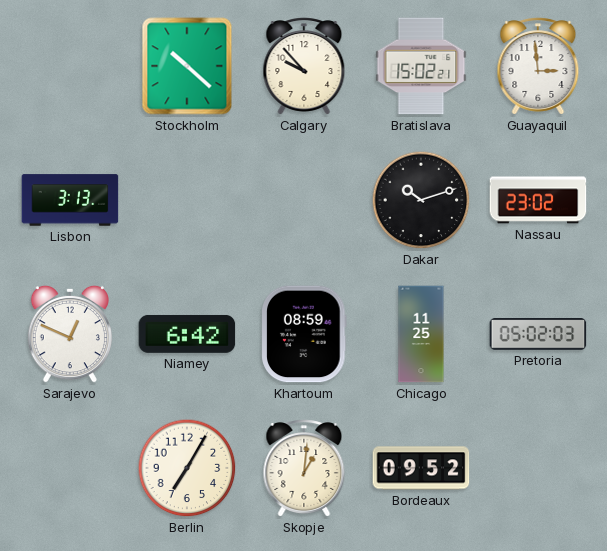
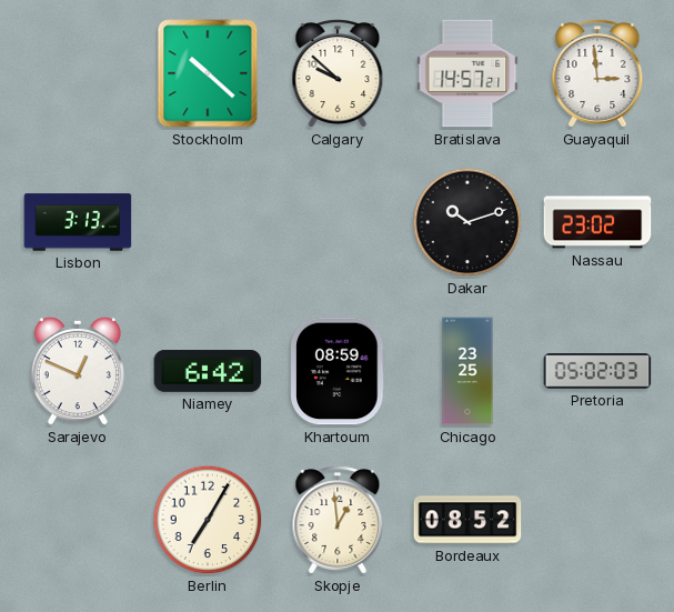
Calgary: 9:53 -> 9:52
Bratislava: 15:02 -> 14:57
Chicago: 11:25 -> 23:25
Skopje: 1:01 -> 12:59
Bordeaux: 09:52 -> 08:52
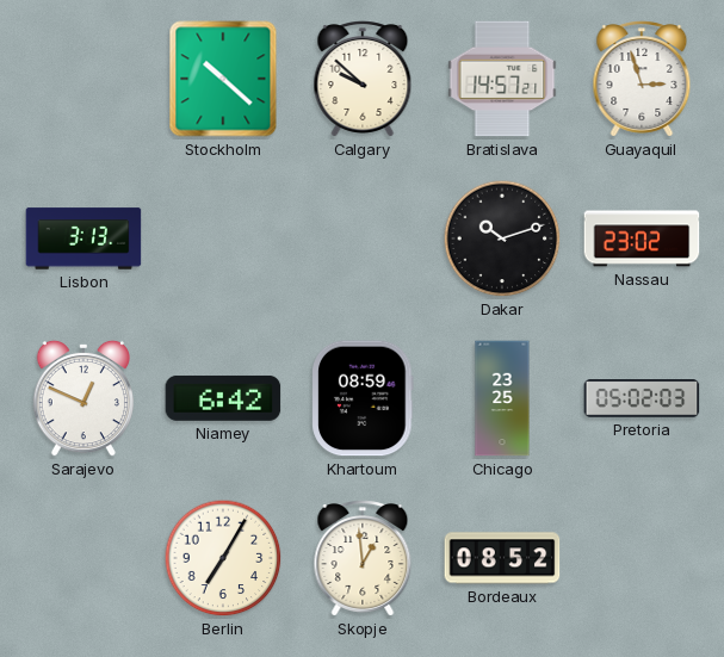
Guayaquil: 2:59 -> 2:57
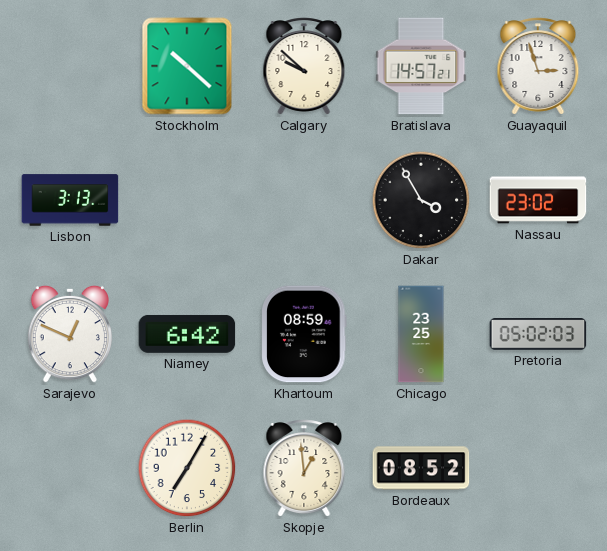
Dakar: 10:12 -> 3:55
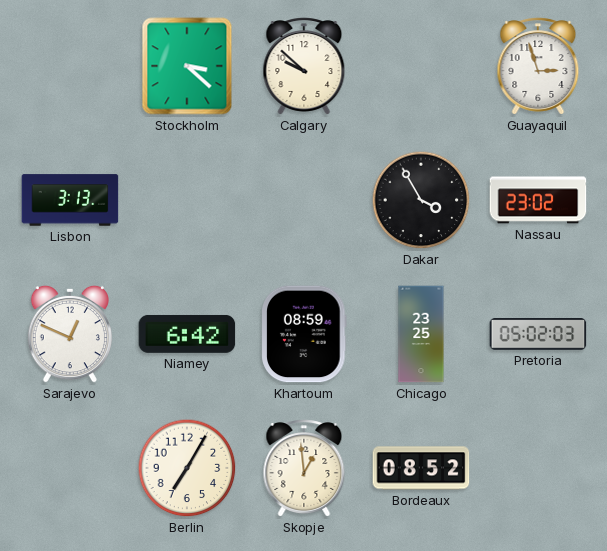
Stockholm: 10:22 -> 3:22
Bratislava: 14:57 -> none
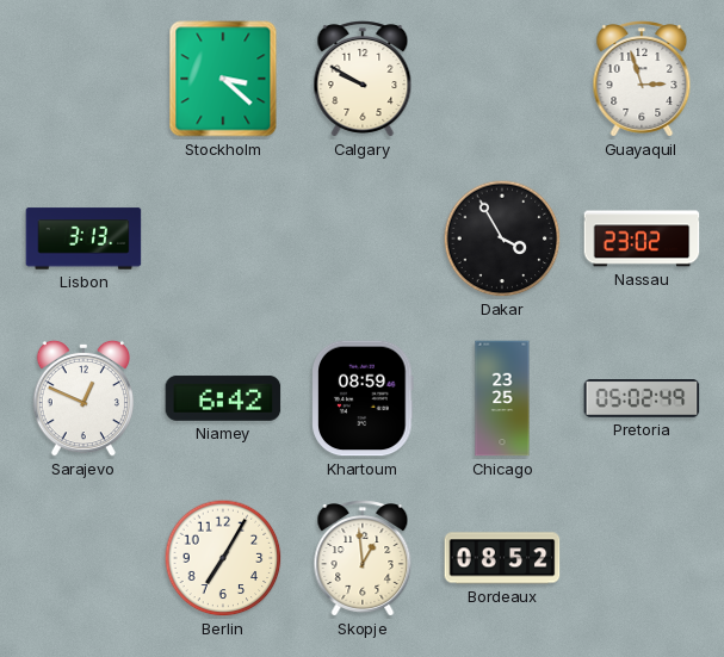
Calgary: 9:52 -> 9:50
Pretoria: 05:02:03 -> 05:02:49
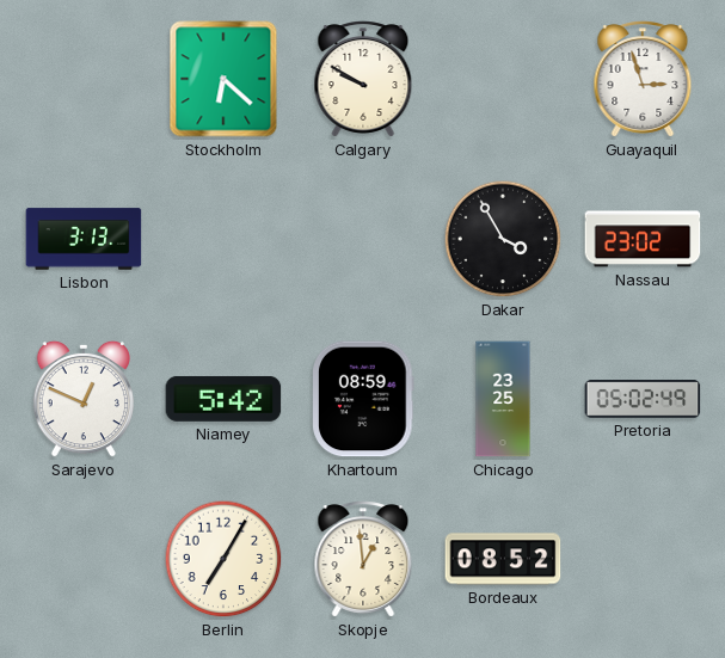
Stockholm: 3:22 -> 6:22
Niamey: 6:42 -> 5:42
